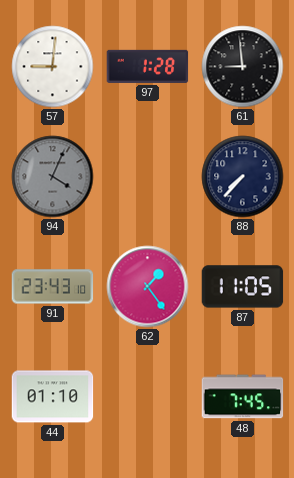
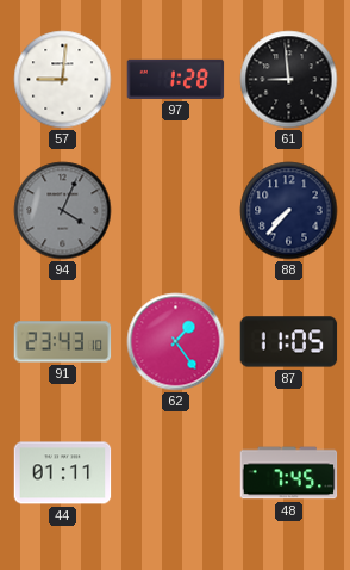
44: 01:10 -> 01:11
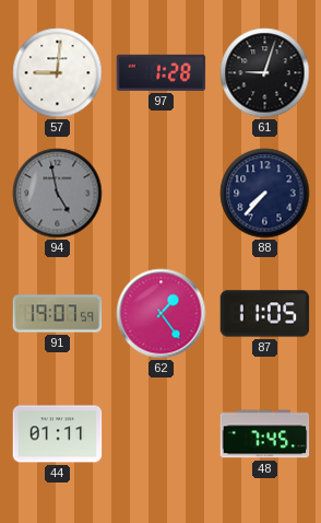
61: 8:59 -> 9:03
94: 4:04 -> 4:58
91: 23:43 -> 19:07
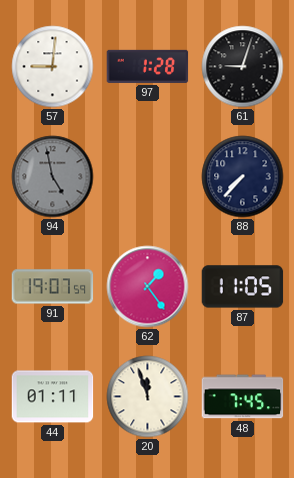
20: none -> 11:57
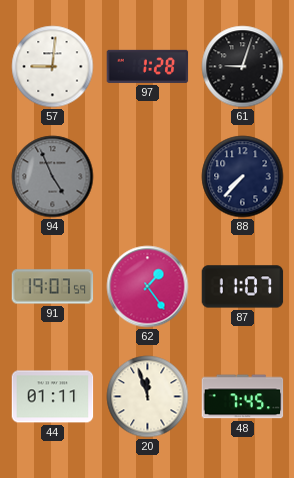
94: 4:58 -> 4:56
87: 11:05 -> 11:07
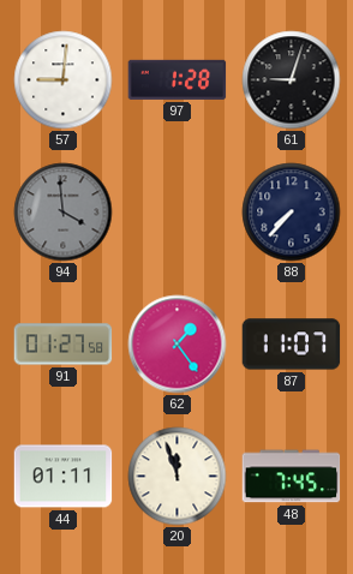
94: 4:56 -> 3:59
91: 19:07 -> 01:27
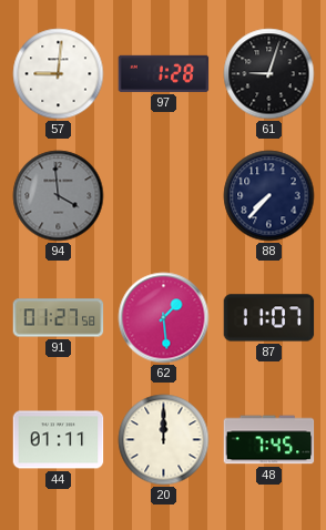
62: 1:24 -> 1:29
20: 11:57 -> 12:00
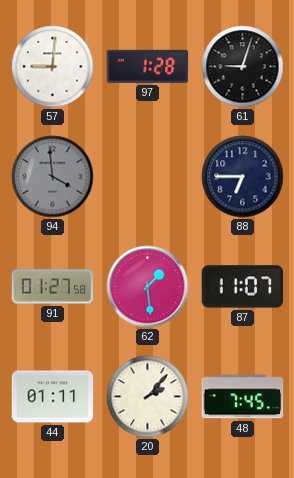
88: 7:37 -> 6:45
20: 12:00 -> 2:07
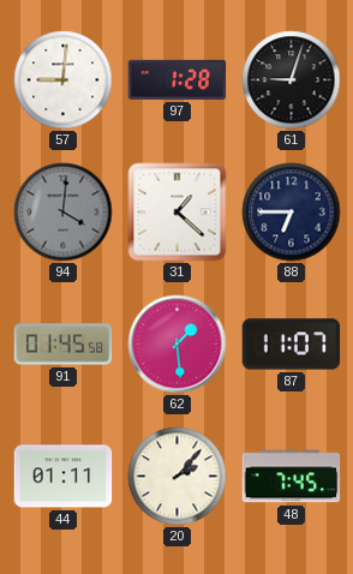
94: 3:59 -> 4:01
31: none -> 1:22
91: 01:27 -> 01:45
